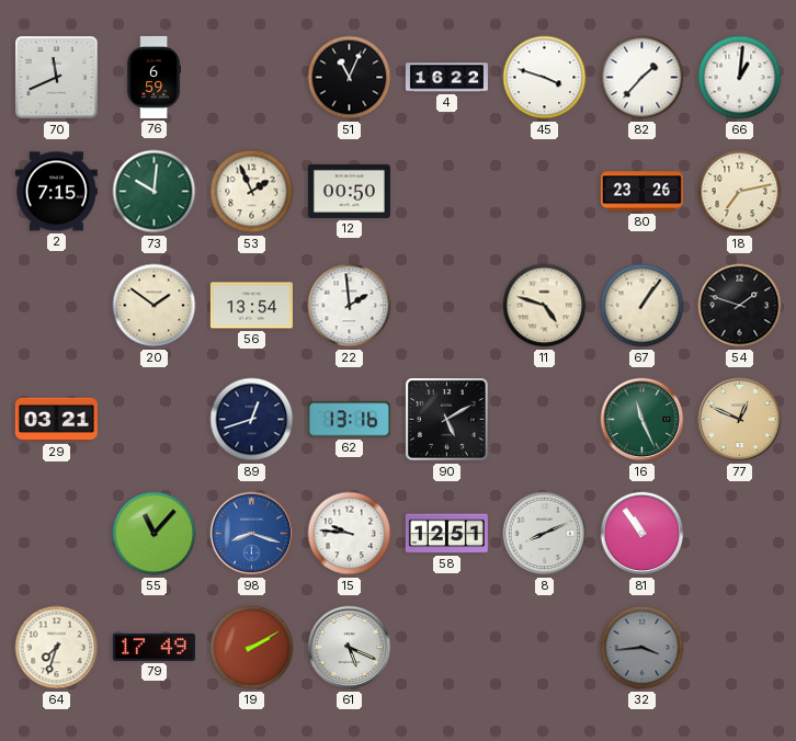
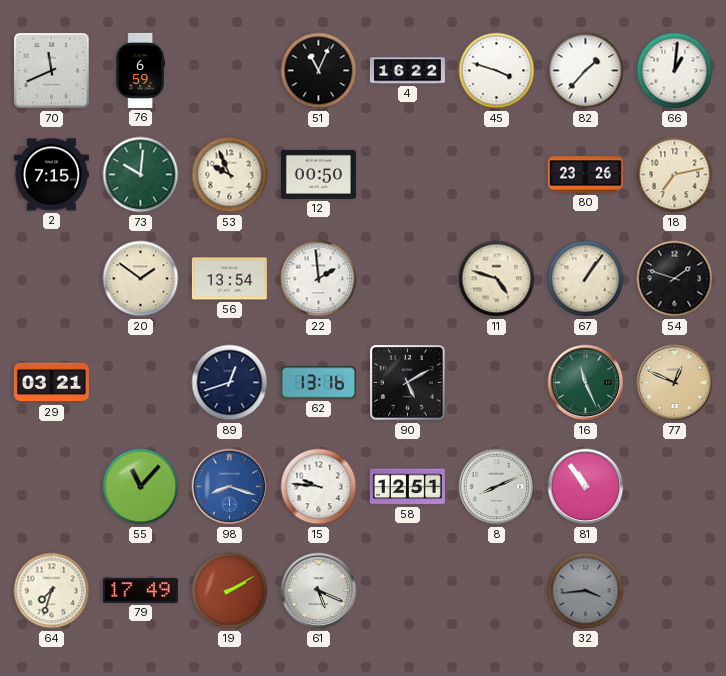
53: 1:56 -> 9:56
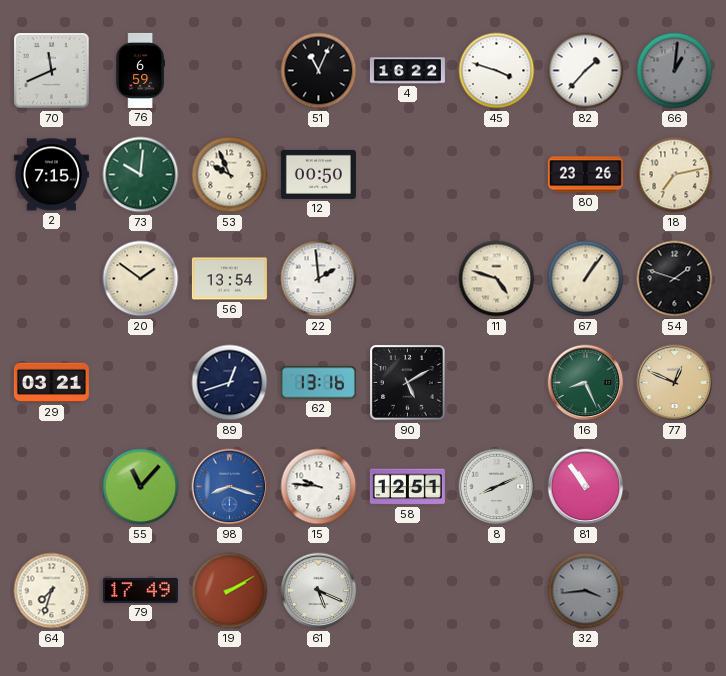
66 dial: white -> grey
16: 11:26 -> 8:26
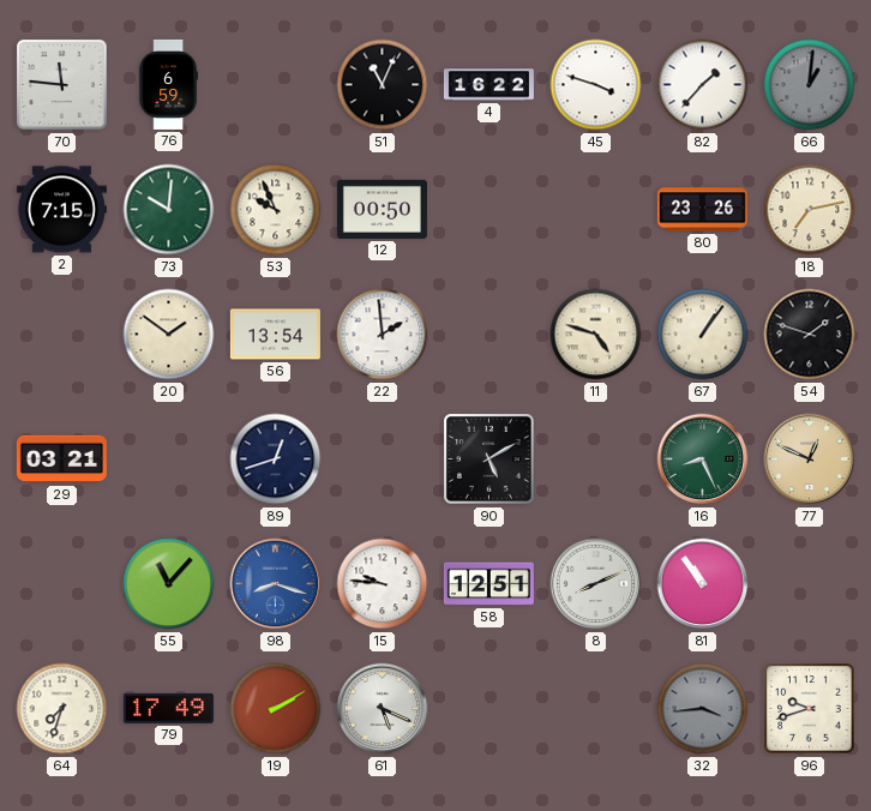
70: 11:41 -> 11:46
62: 13:16 -> none
96: none -> 9:42
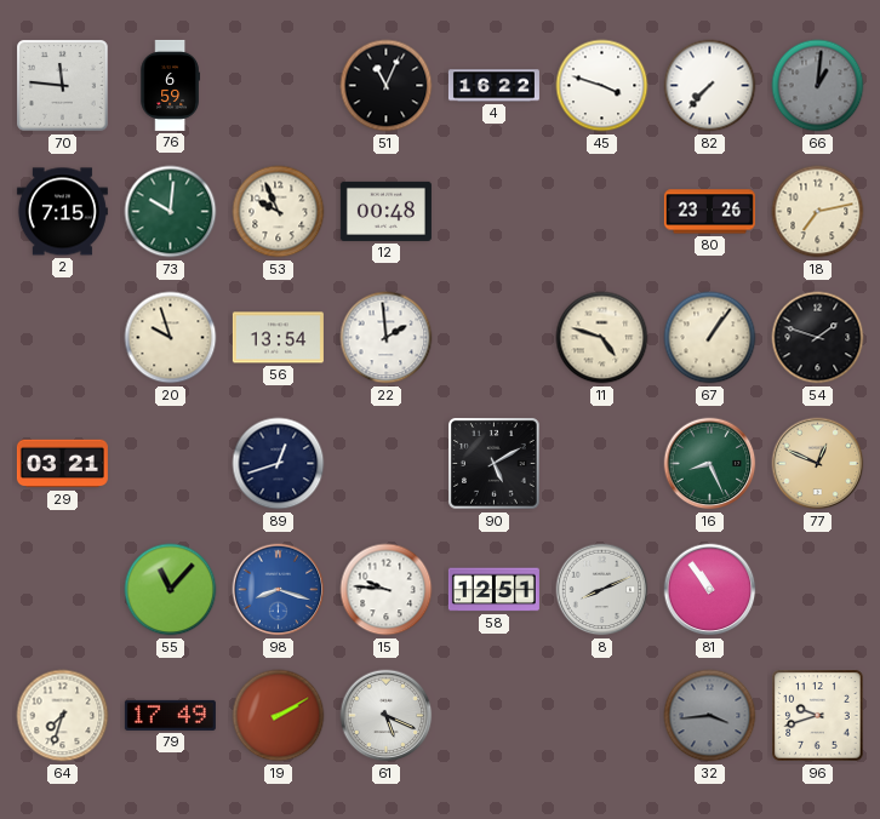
82: 1:37 -> 7:37
12: 00:50 -> 00:48
20: 1:51 -> 9:57
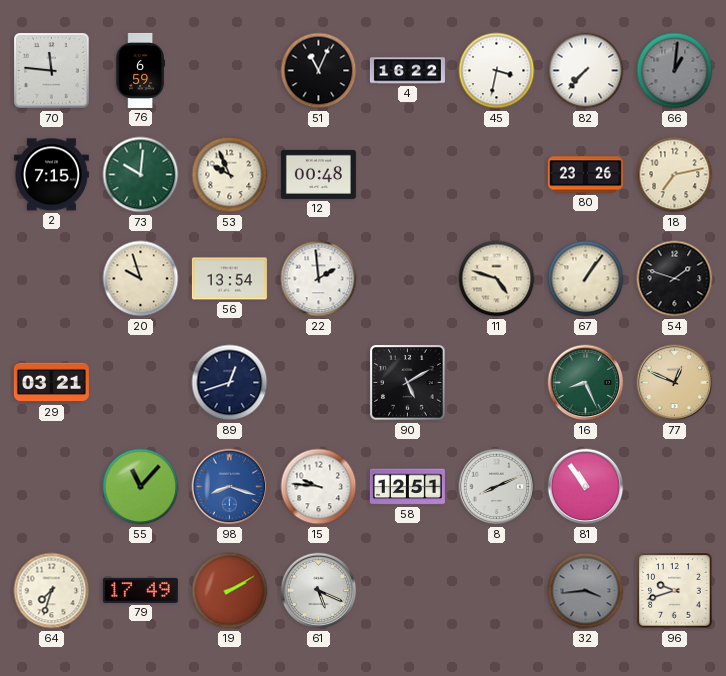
45: 3:48 -> 3:32
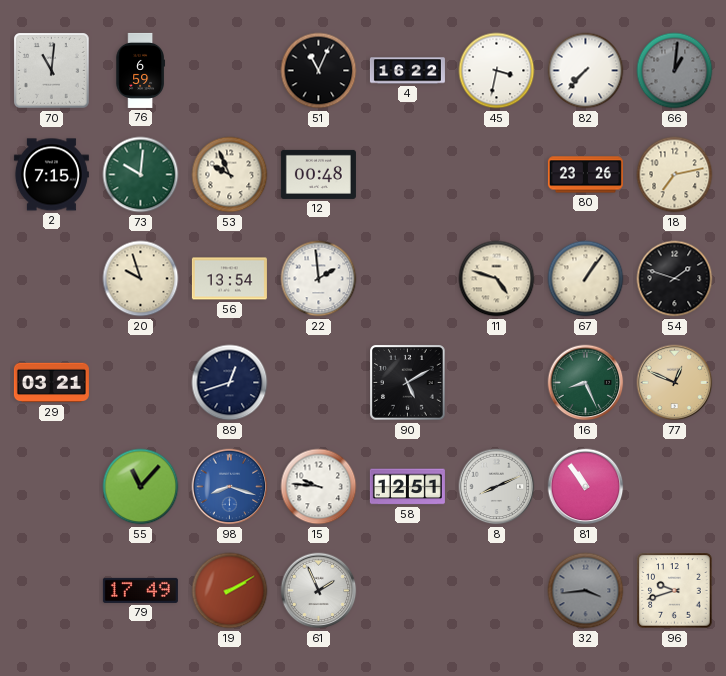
70: 11:46 -> 11:01
64: 7:33 -> none
61: 5:19 -> 1:56
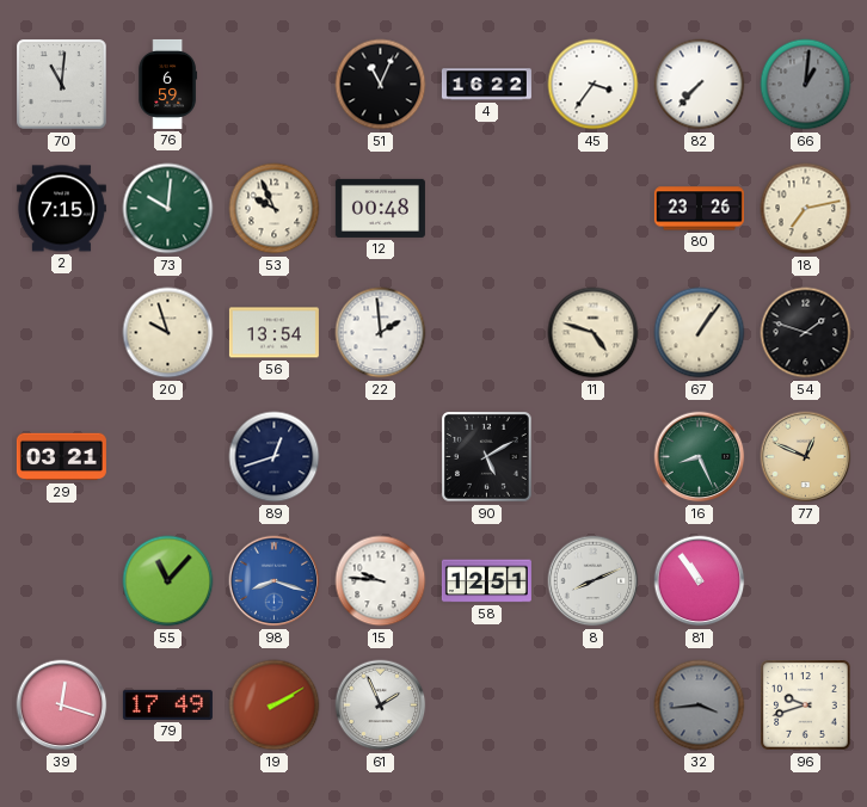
45: 3:32 -> 3:36
39: none -> 12:18
